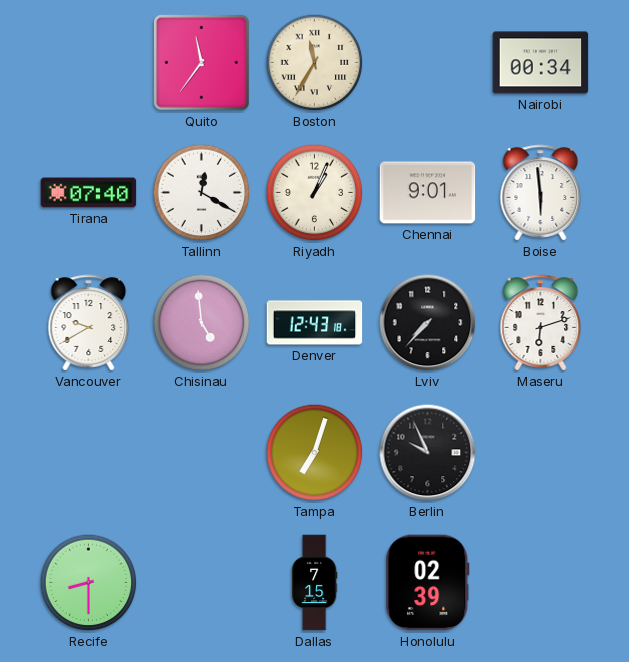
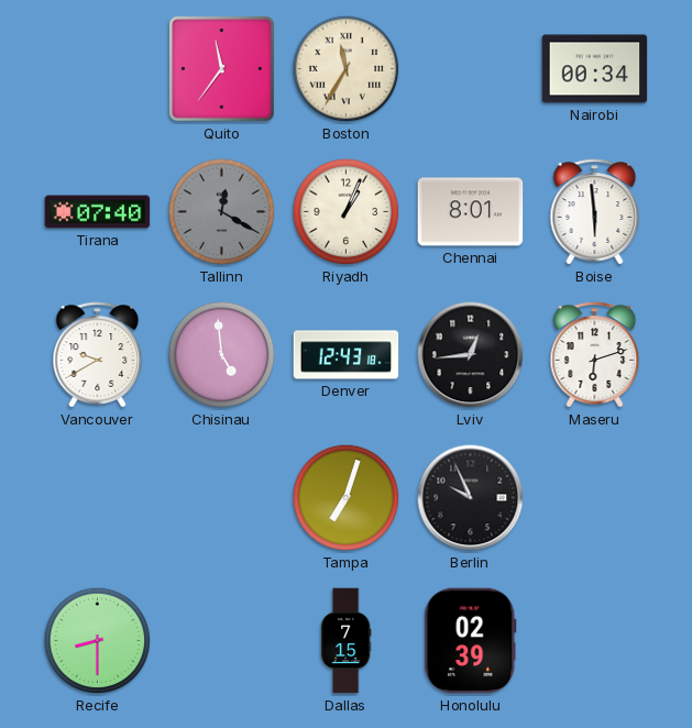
Tallinn dial: white -> grey
Chennai: 9:01 -> 8:01
Lviv: 7:37 -> 12:44
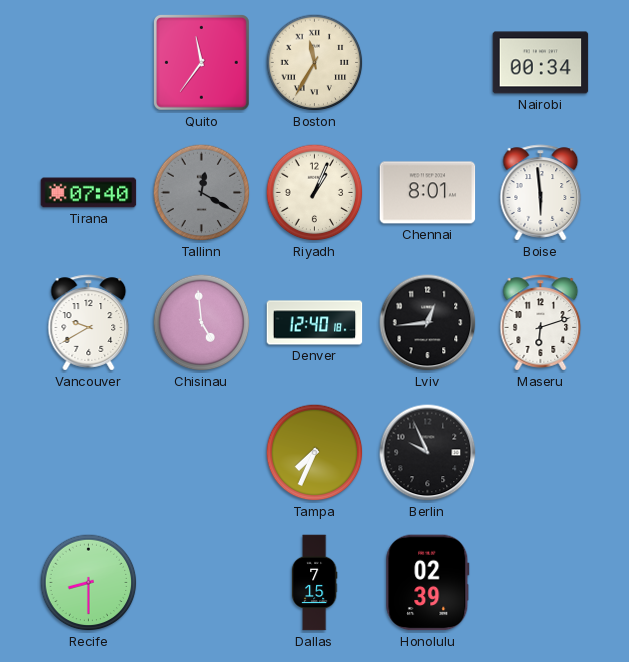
Denver: 12:43 -> 12:40
Tampa: 7:03 -> 7:34
